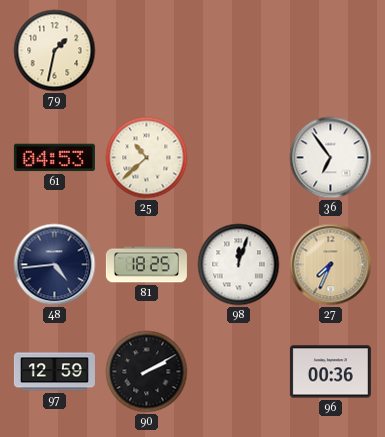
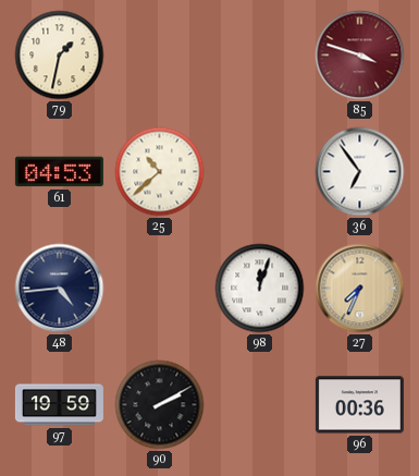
85: none -> 3:48
81: 18:25 -> none
97: 12:59 -> 19:59
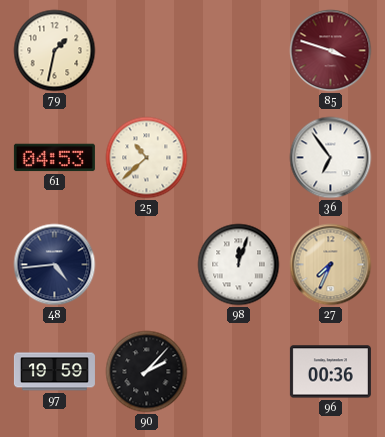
90: 2:10 -> 2:07
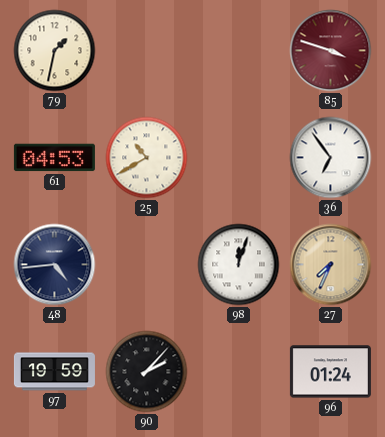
25: 10:38 -> 10:40
96: 00:36 -> 01:24
